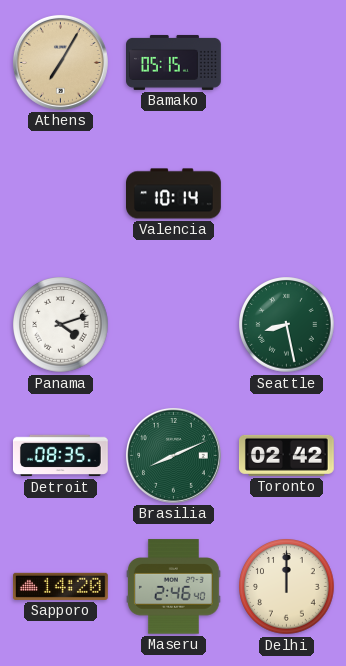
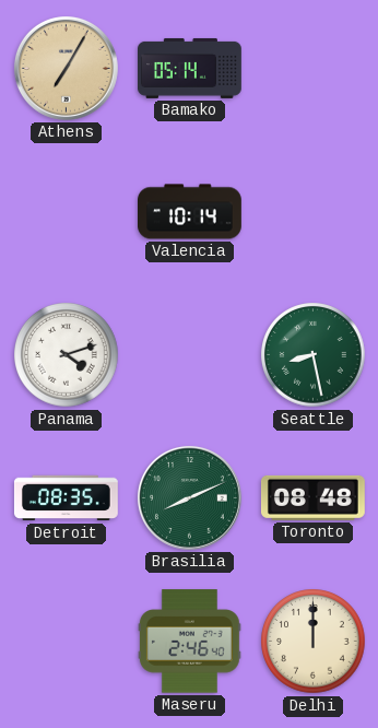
Bamako: 05:15 -> 05:14
Toronto: 02:42 -> 08:48
Sapporo: 14:20 -> none
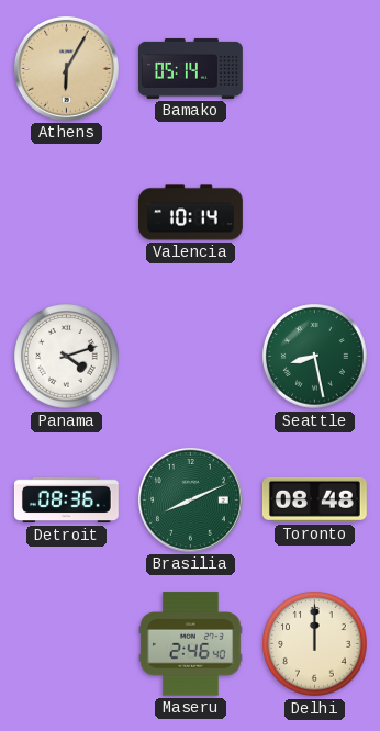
Athens: 7:05 -> 6:05
Detroit: 08:35 -> 08:36
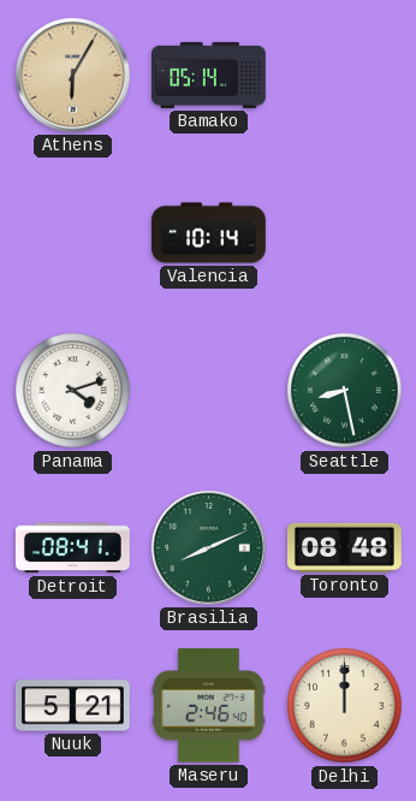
Detroit: 08:36 -> 08:41
Nuuk: none -> 5:21
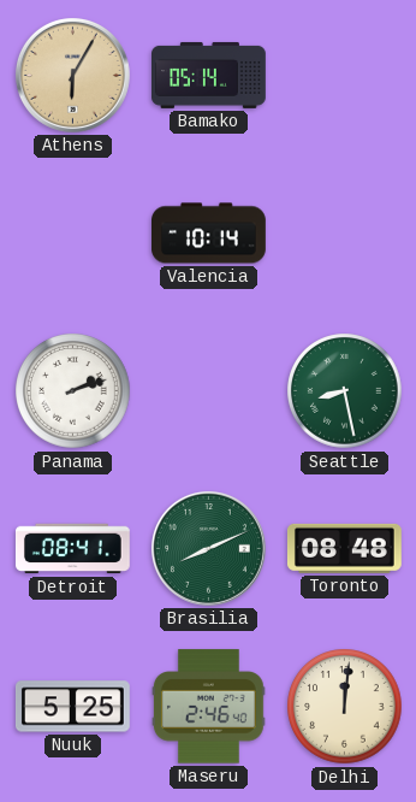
Panama: 4:12 -> 2:12
Nuuk: 5:21 -> 5:25
Delhi: 12:00 -> 12:01
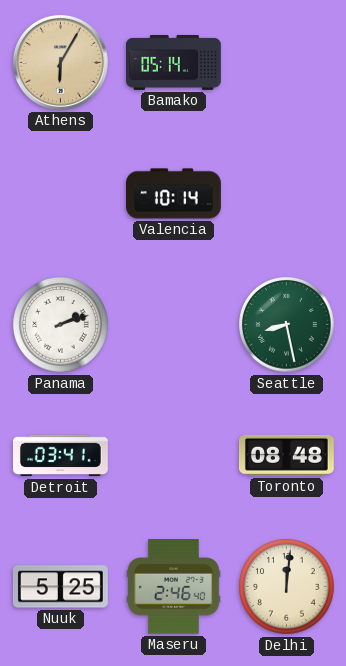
Detroit: 08:41 -> 03:41
Brasilia: 8:11 -> none
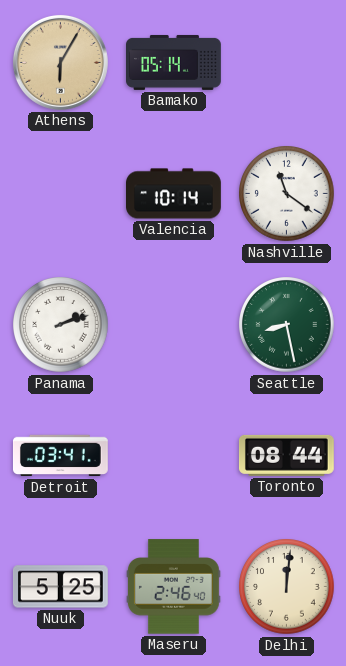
Nashville: none -> 11:21
Toronto: 08:48 -> 08:44
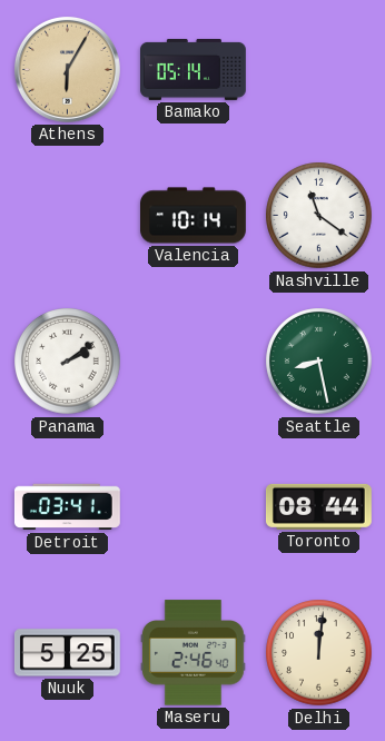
Panama: 2:12 -> 2:09
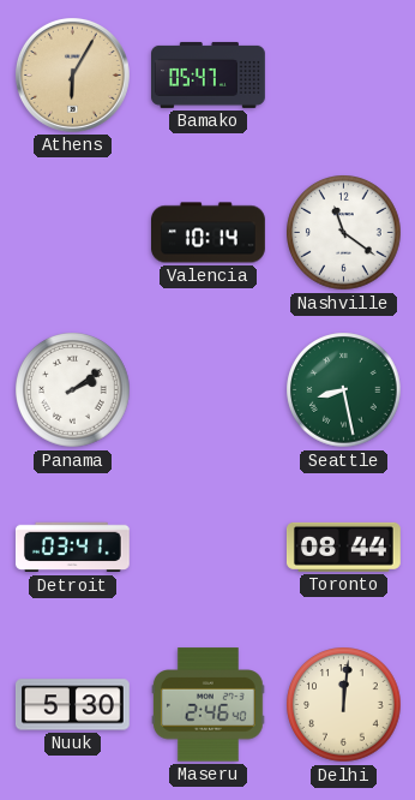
Bamako: 05:14 -> 05:47
Nuuk: 5:25 -> 5:30
